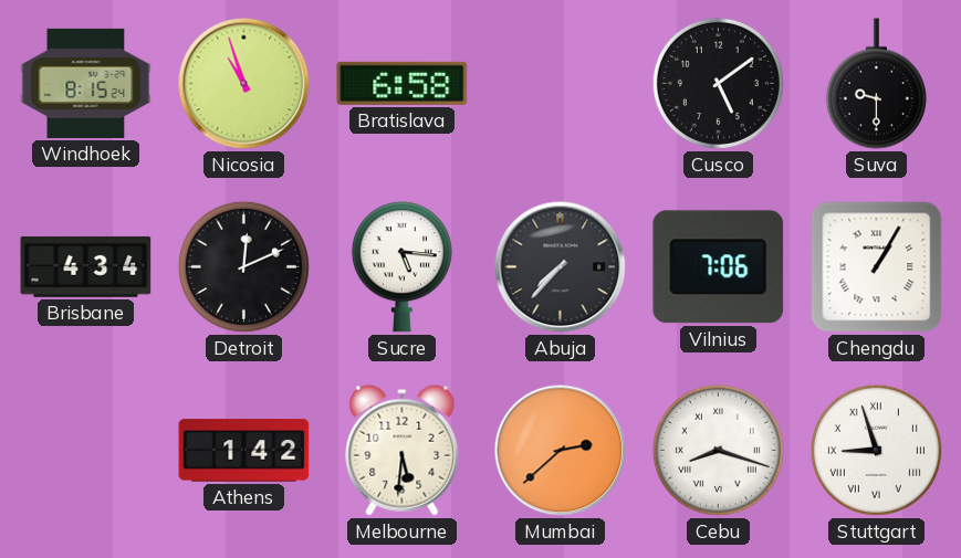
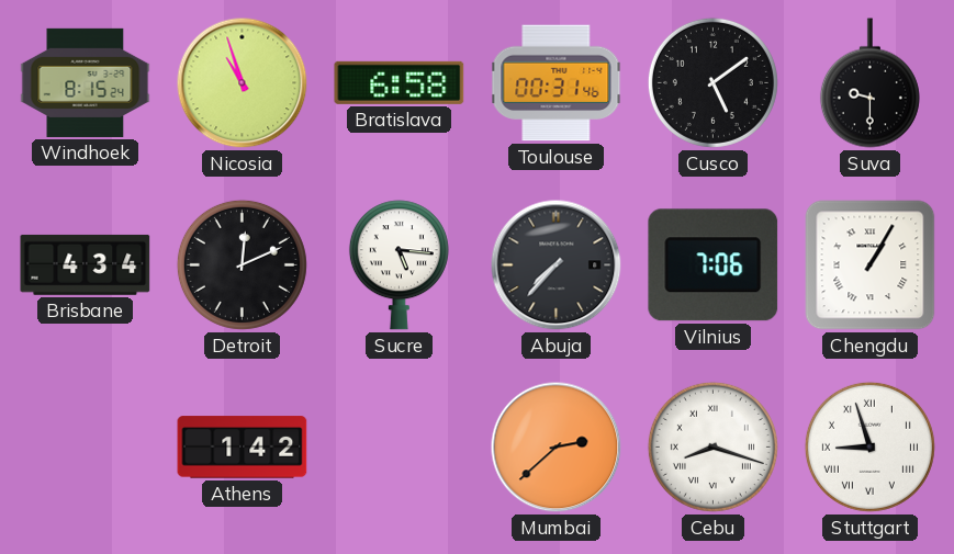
Toulouse: none -> 00:31
Melbourne: 5:31 -> none
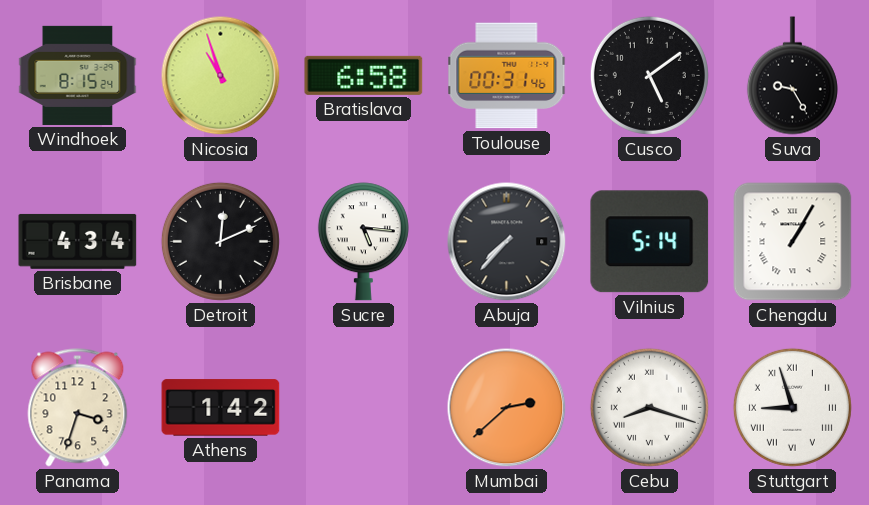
Suva: 9:30 -> 9:25
Vilnius: 7:06 -> 5:14
Panama: none -> 3:33
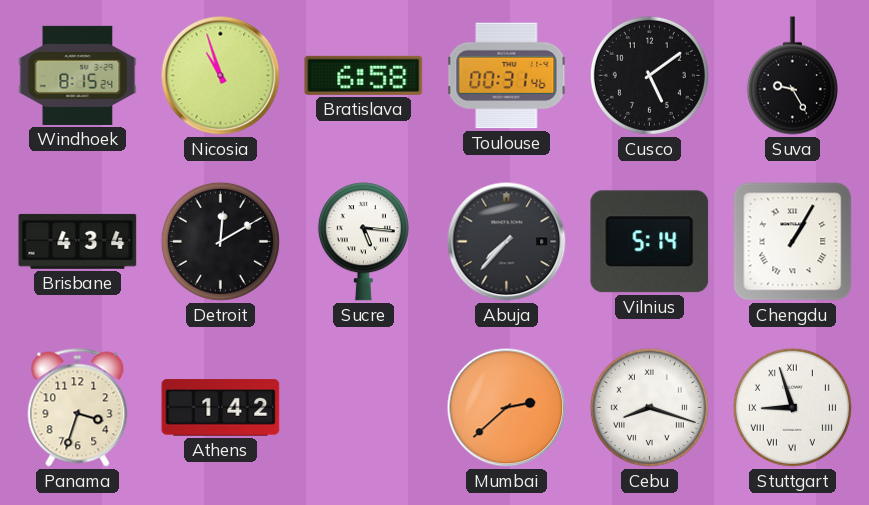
Detroit: 12:11 -> 12:10
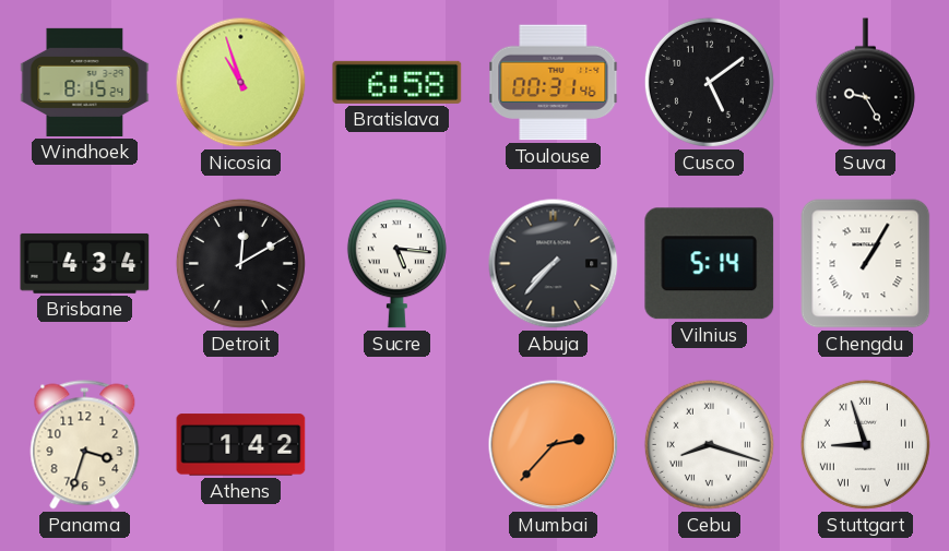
Mumbai: 2:38 -> 2:37
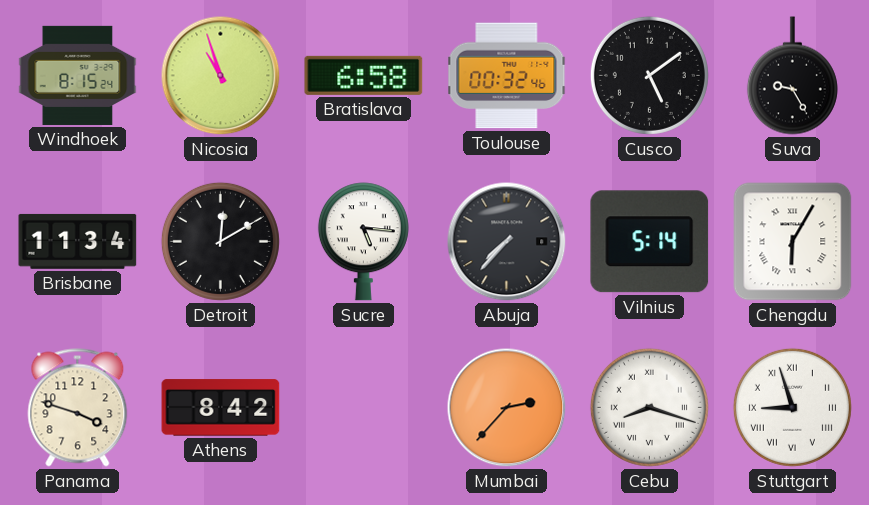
Toulouse: 00:31 -> 00:32
Brisbane: 4:34 -> 11:34
Chengdu: 1:05 -> 6:05
Panama: 3:33 -> 3:48
Athens: 1:42 -> 8:42
